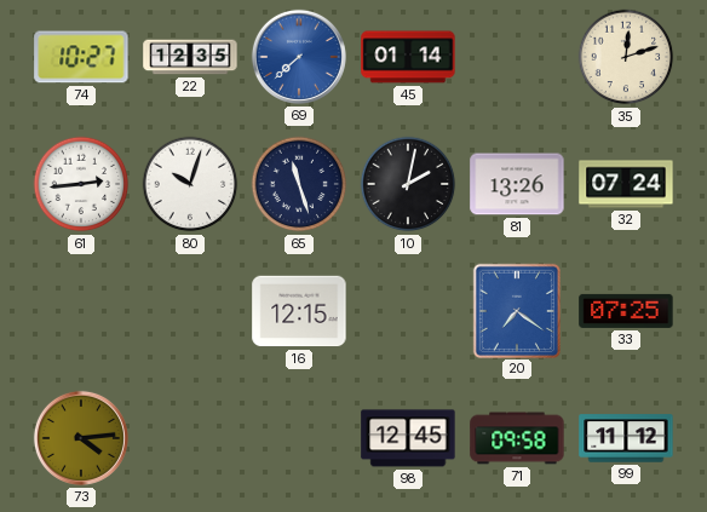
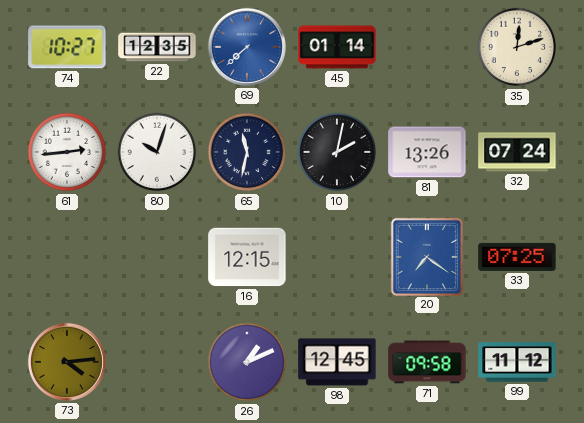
65: 11:27 -> 11:32
26: none -> 1:11
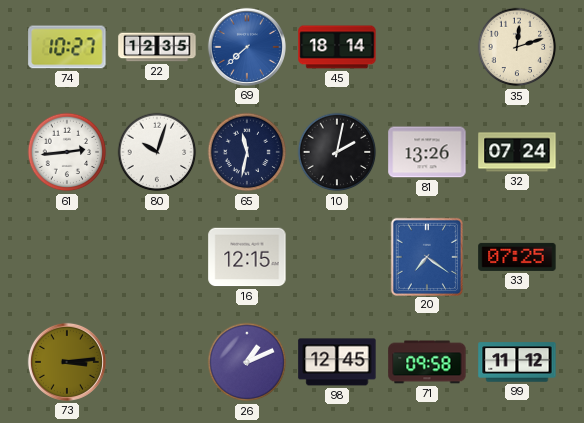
45: 01:14 -> 18:14
73: 4:14 -> 3:14
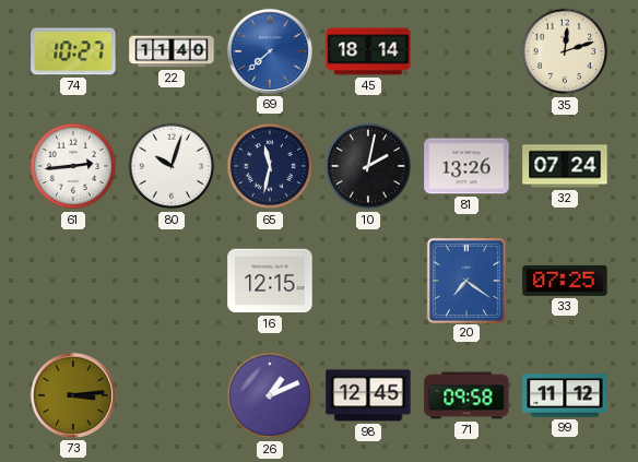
22: 12:35 -> 11:40
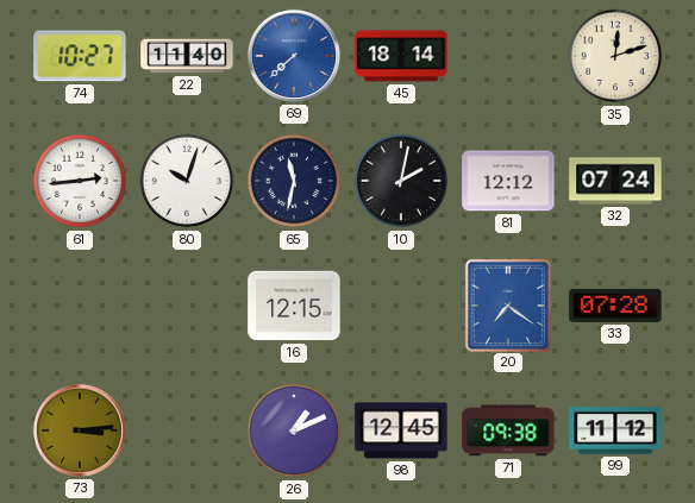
81: 13:26 -> 12:12
33: 07:25 -> 07:28
71: 09:58 -> 09:38
